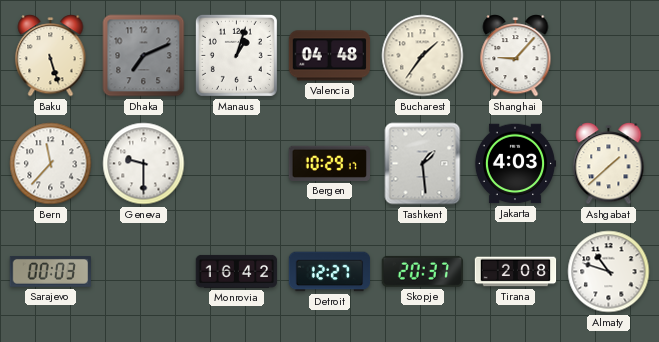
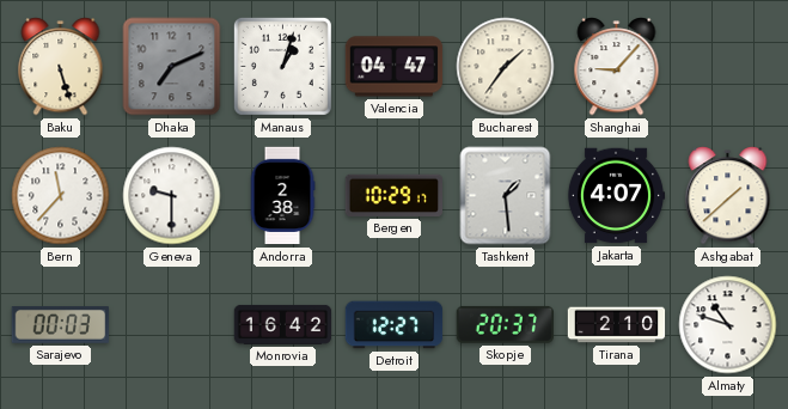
Valencia: 04:48 -> 04:47
Andorra: none -> 2:38
Jakarta: 4:03 -> 4:07
Tirana: 2:08 -> 2:10
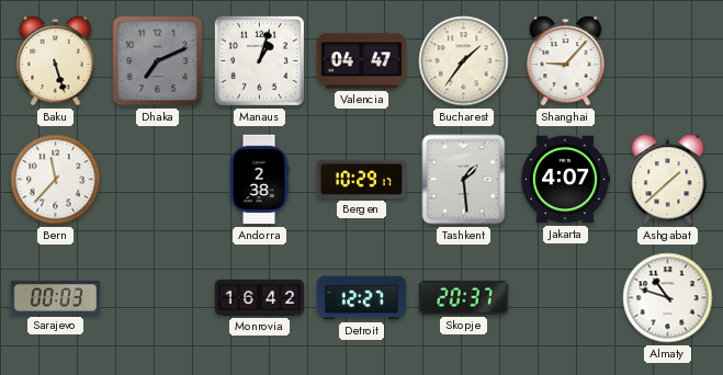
Geneva: 9:30 -> none
Tirana: 2:10 -> none
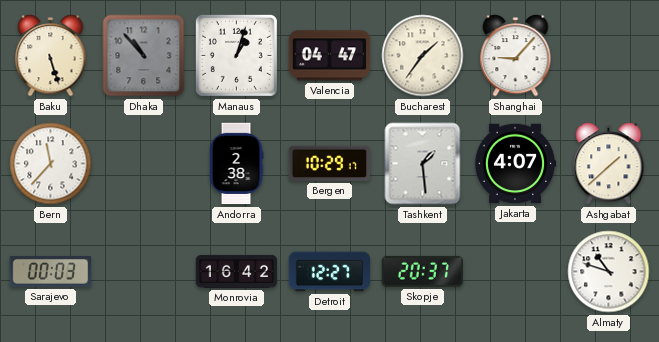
Dhaka: 7:11 -> 10:53
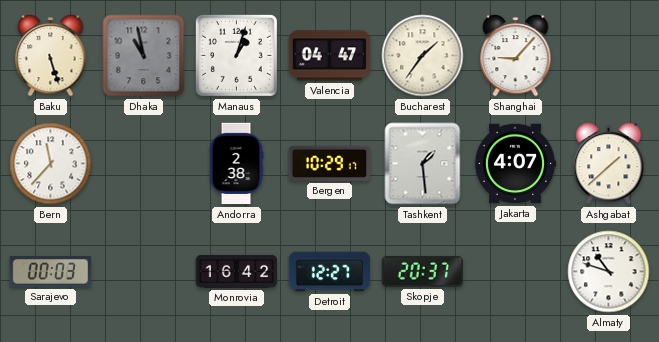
Dhaka: 10:53 -> 10:58
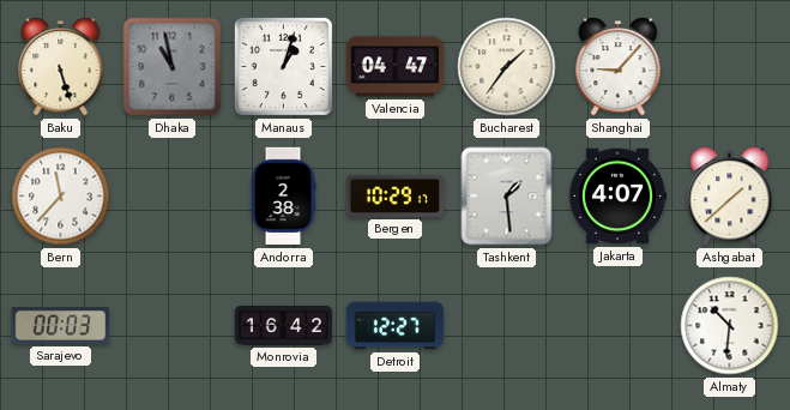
Skopje: 20:37 -> none
Almaty: 10:48 -> 10:31
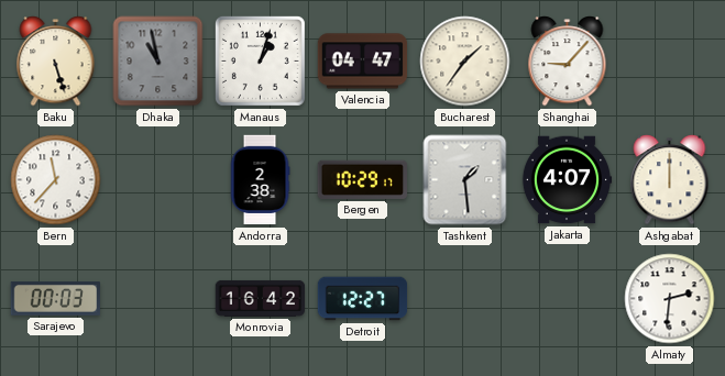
Ashgabat: 1:38 -> 12:00
Almaty: 10:31 -> 2:31
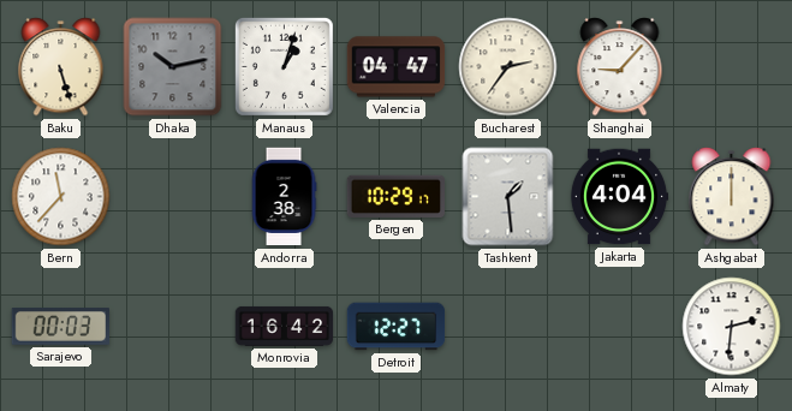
Dhaka: 10:58 -> 10:13
Bucharest: 1:36 -> 2:36
Jakarta: 4:07 -> 4:04
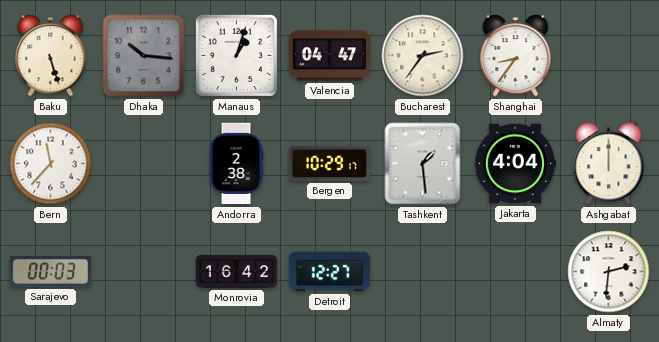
Dhaka: 10:13 -> 10:16
Shanghai: 9:07 -> 8:36
